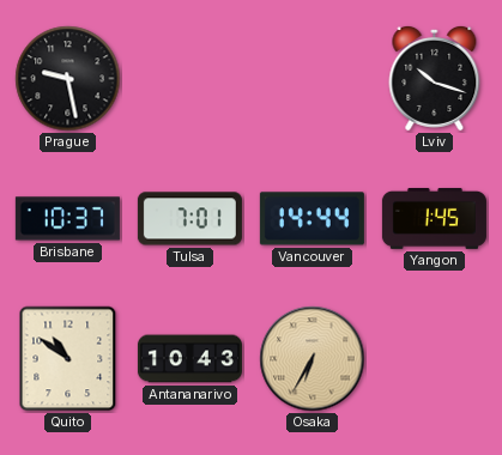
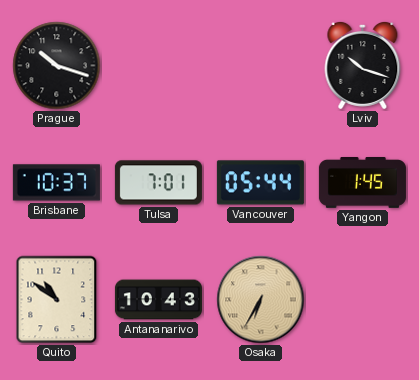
Prague: 9:28 -> 10:18
Vancouver: 14:44 -> 05:44
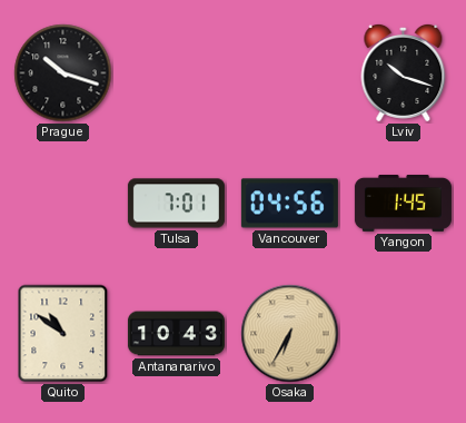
Brisbane: 10:37 -> none
Vancouver: 05:44 -> 04:56
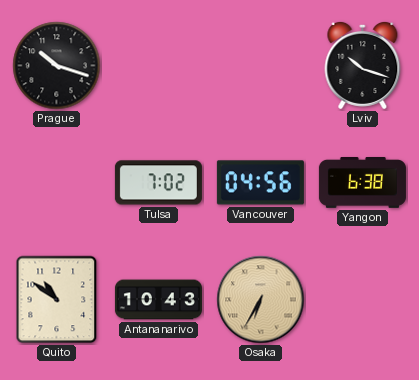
Tulsa: 7:01 -> 7:02
Yangon: 1:45 -> 6:38
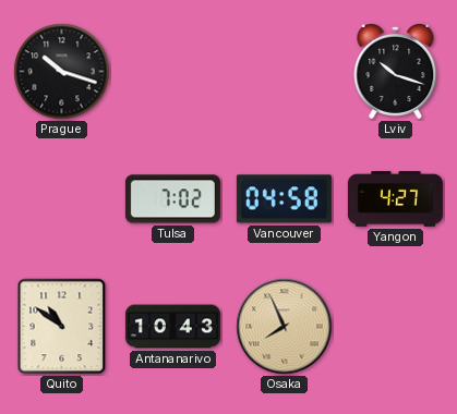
Vancouver: 04:56 -> 04:58
Yangon: 6:38 -> 4:27
Osaka: 6:35 -> 7:56
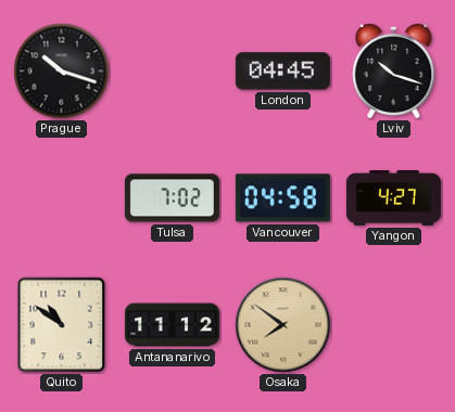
London: none -> 04:45
Antananarivo: 10:43 -> 11:12
Osaka: 7:56 -> 7:51
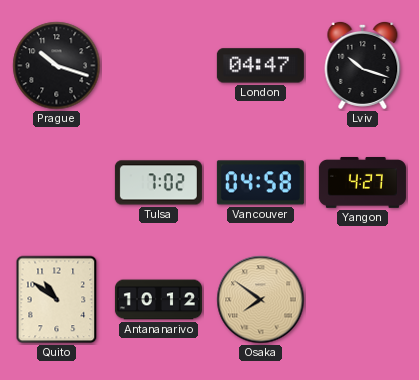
London: 04:45 -> 04:47
Antananarivo: 11:12 -> 10:12
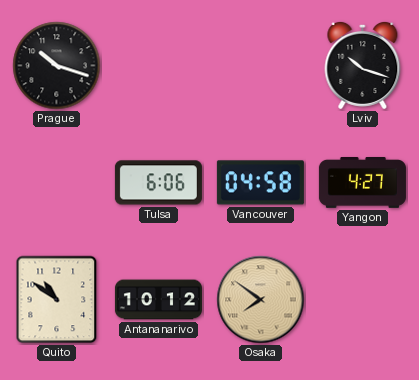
London: 04:47 -> none
Tulsa: 7:02 -> 6:06
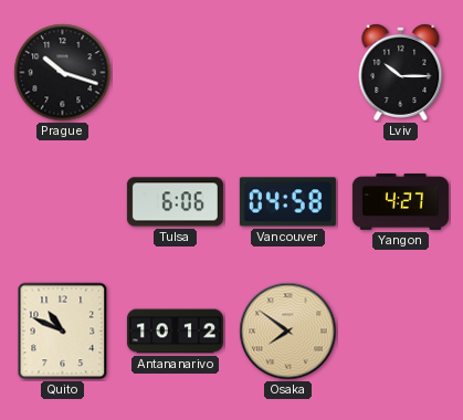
Lviv: 10:18 -> 10:15
Quito: 10:51 -> 10:49
